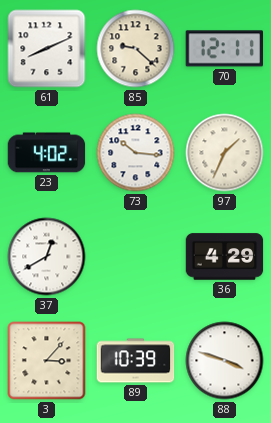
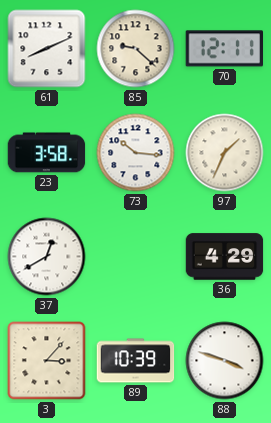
23: 4:02 -> 3:58
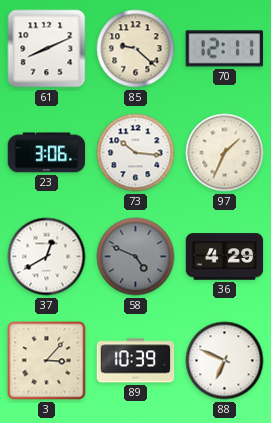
23: 3:58 -> 3:06
58: none -> 4:49
88: 3:48 -> 6:49
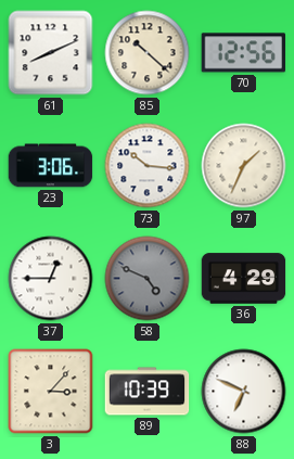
85: 9:22 -> 10:22
70: 12:11 -> 12:56
37: 12:40 -> 12:45
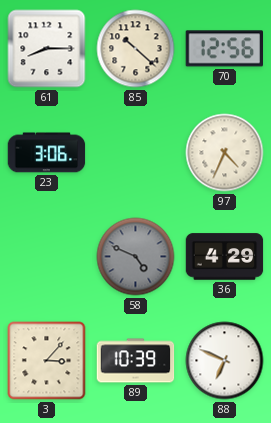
61: 8:11 -> 8:15
73: 10:16 -> none
97: 1:34 -> 4:34
37: 12:45 -> none
